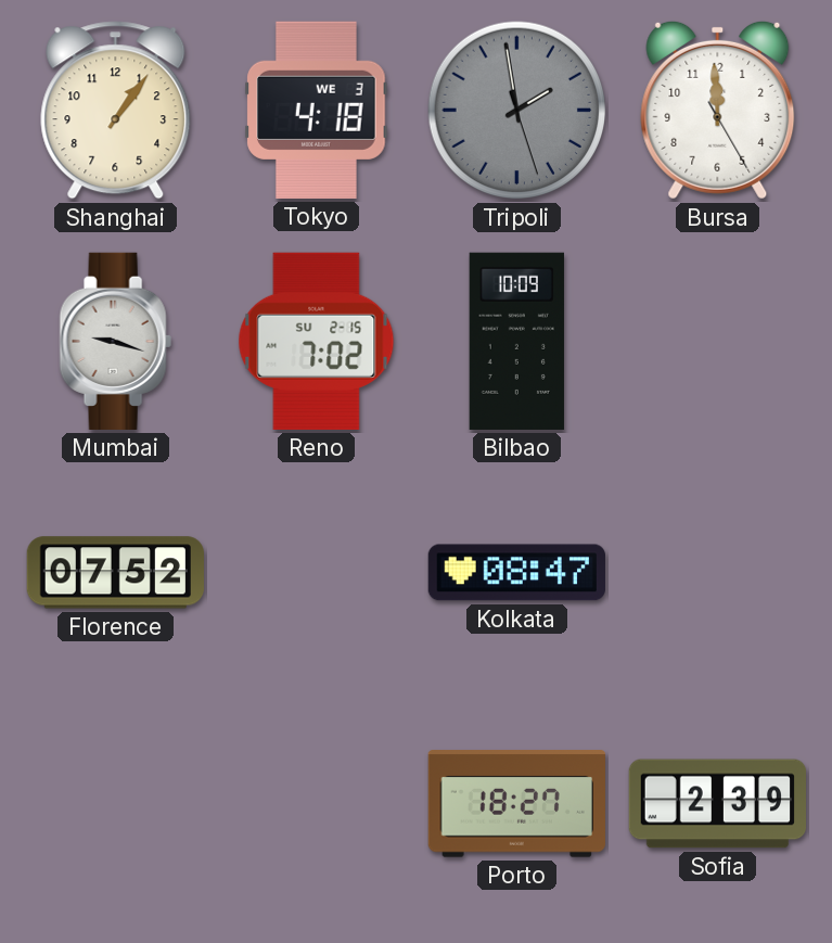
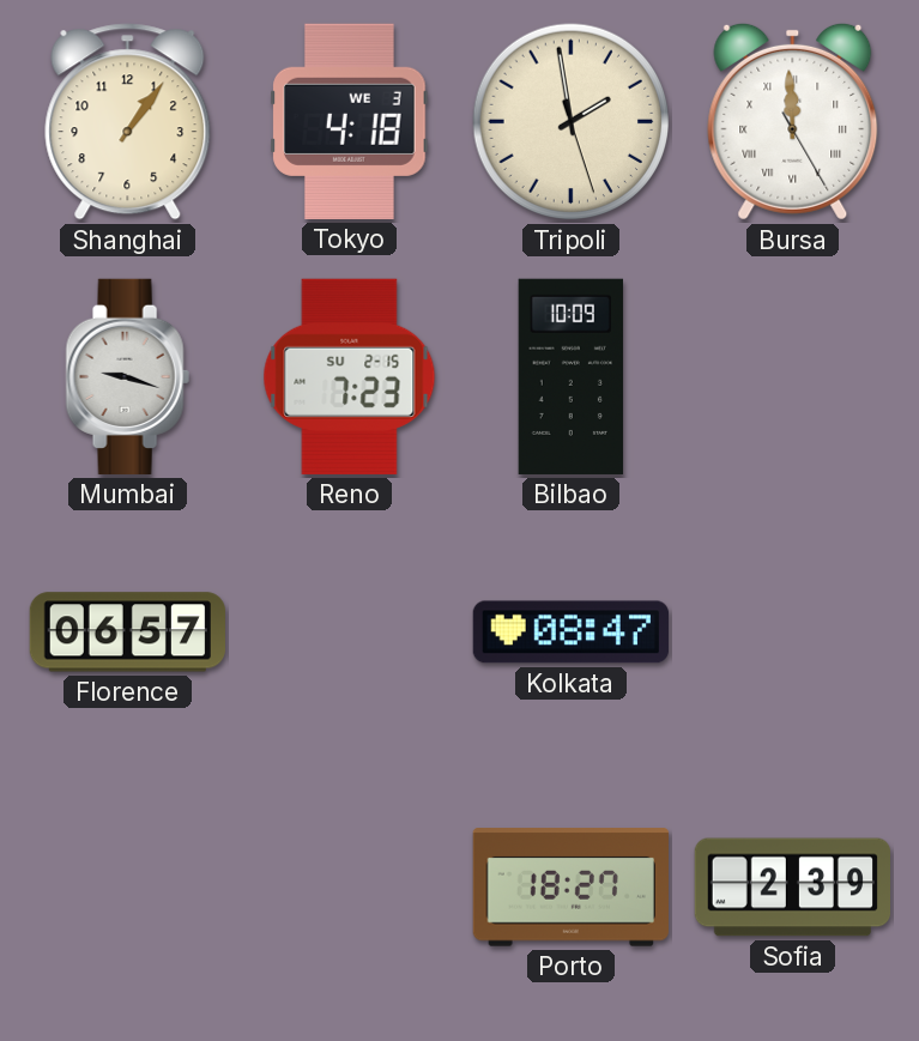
Tripoli dial: grey -> cream
Bursa numerals: Arabic -> Roman
Reno: 7:02 -> 7:23
Florence: 07:52 -> 06:57
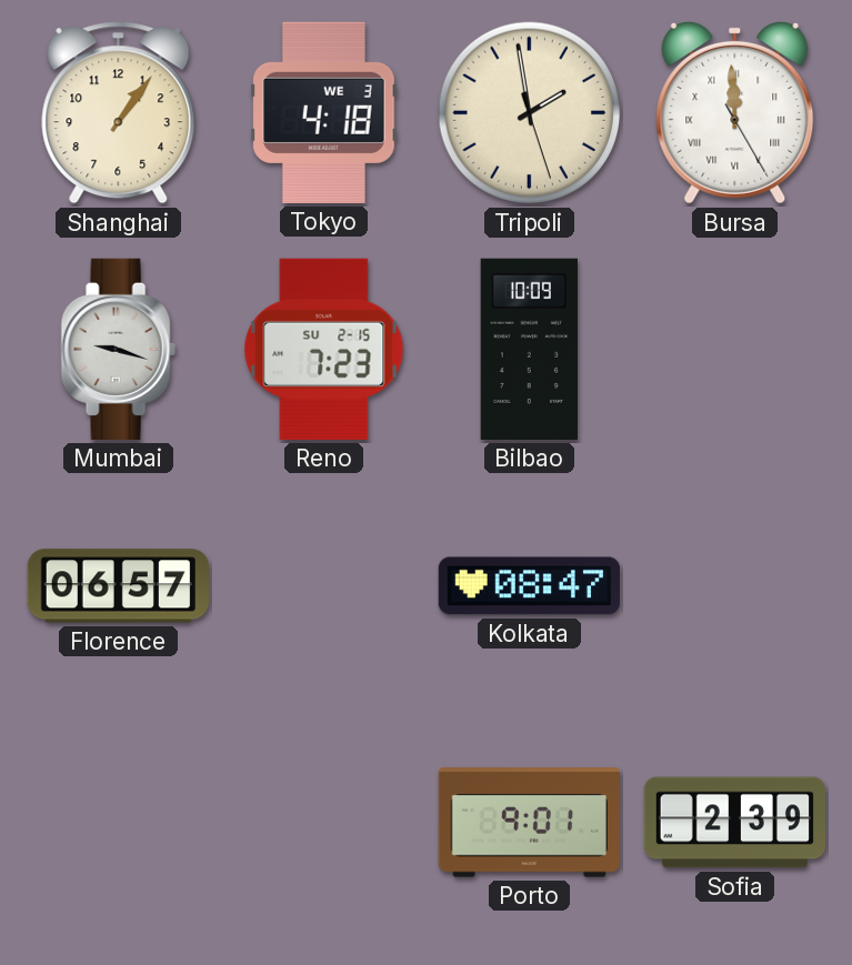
Porto: 18:27 -> 9:01
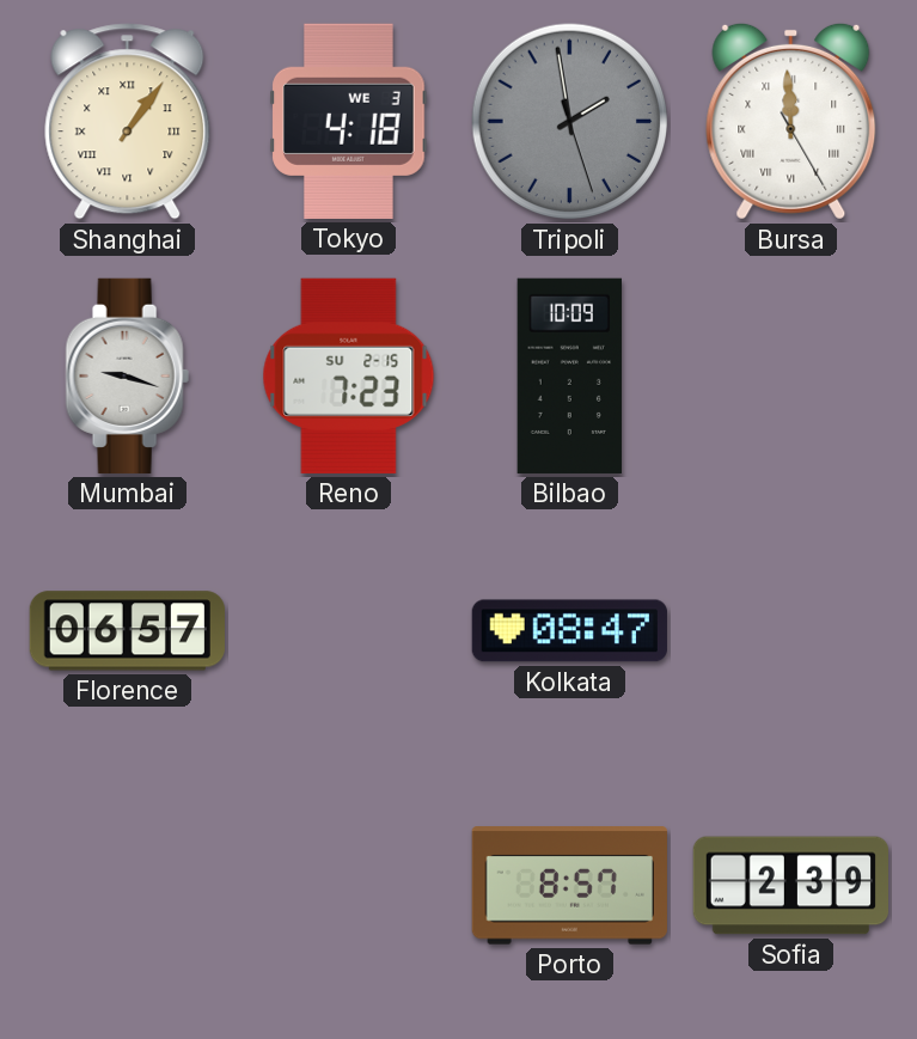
Shanghai numerals: Arabic -> Roman
Tripoli dial: cream -> grey
Porto: 9:01 -> 8:57
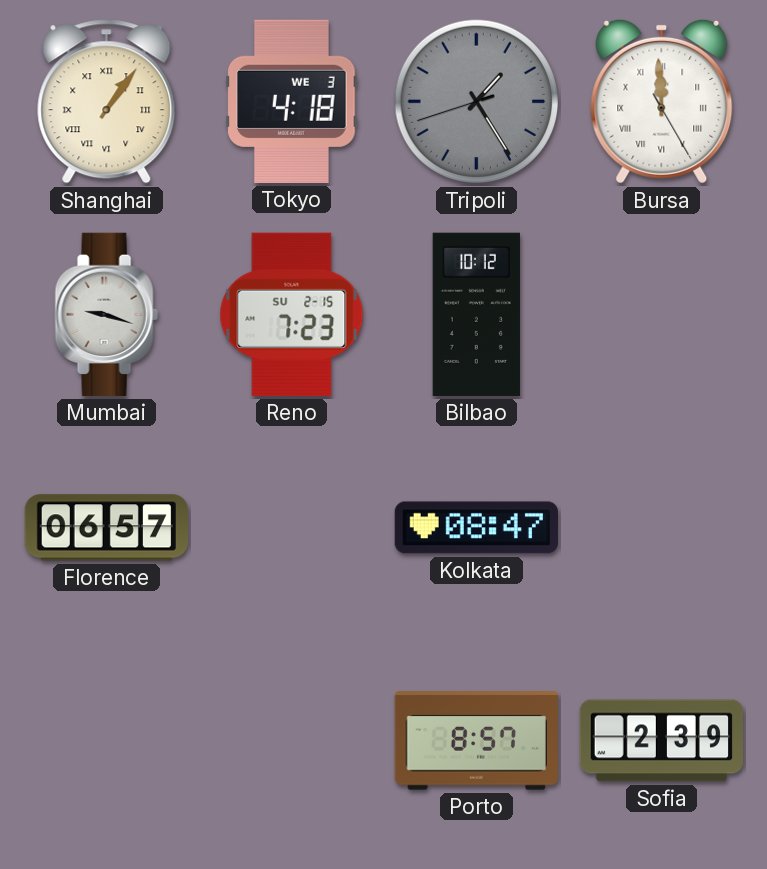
Tripoli: 1:58 -> 1:24
Bilbao: 10:09 -> 10:12
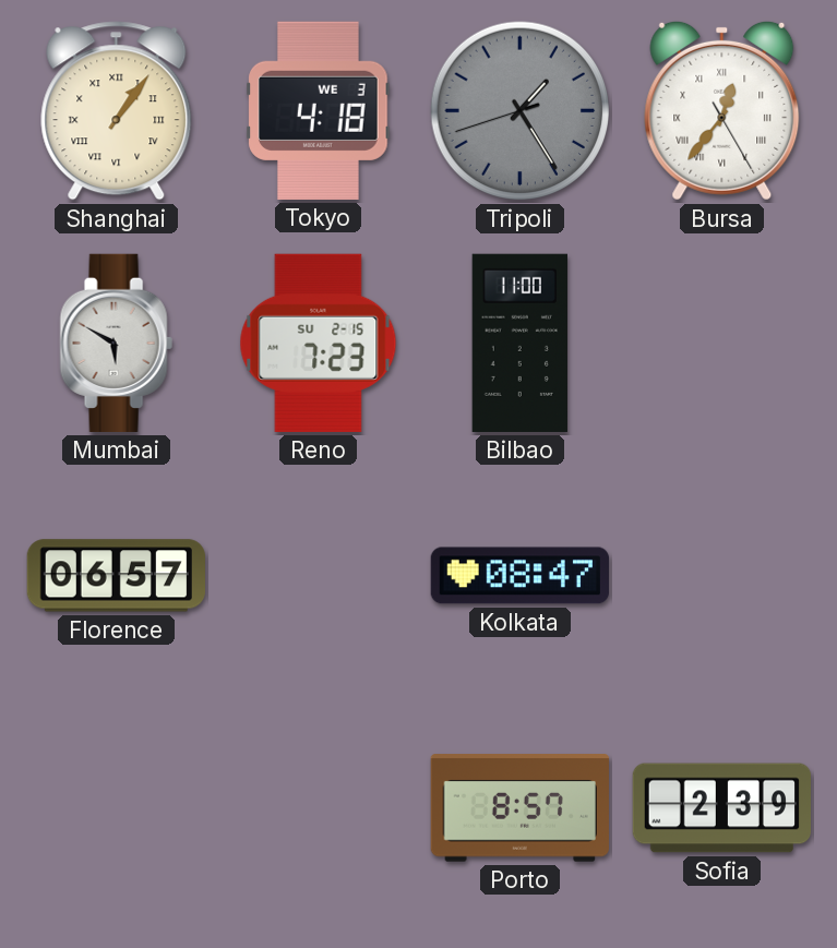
Bursa: 11:59 -> 12:36
Mumbai: 9:18 -> 5:50
Bilbao: 10:12 -> 11:00
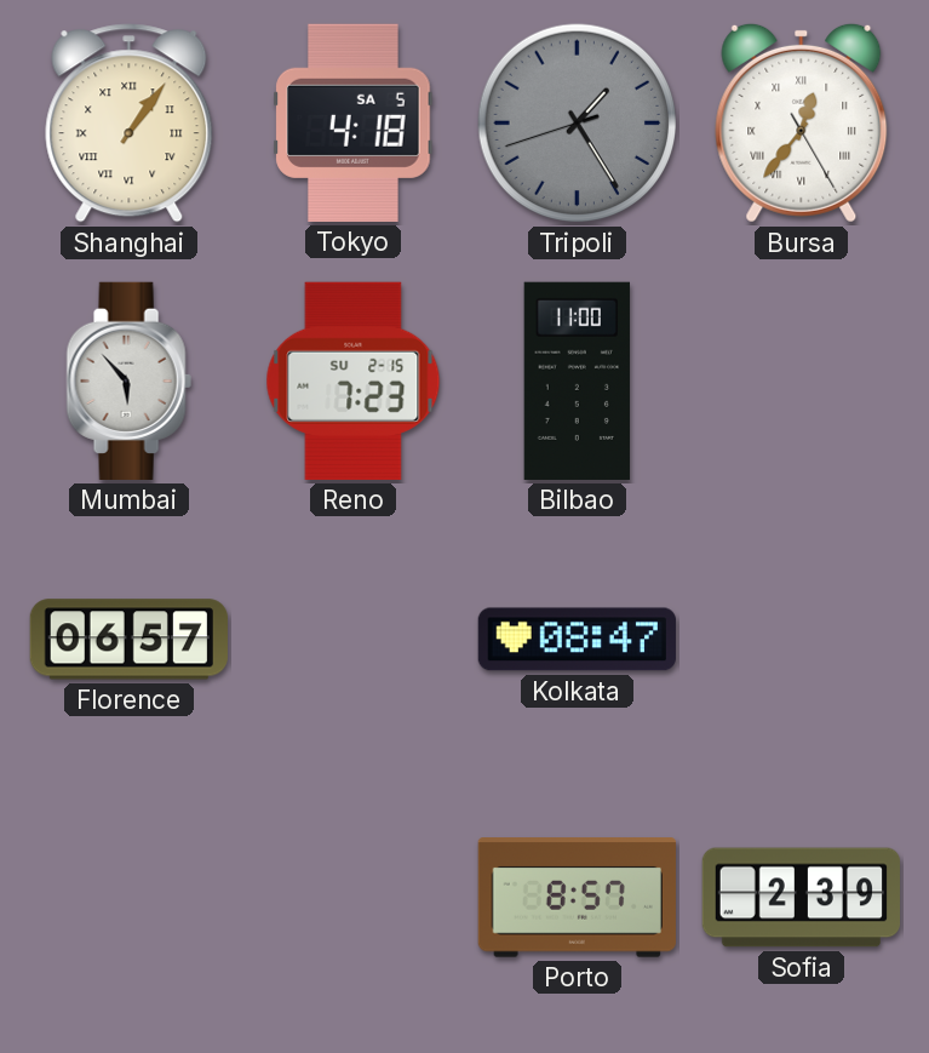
Tokyo date: WE 3 -> SA 5
Mumbai: 5:50 -> 5:53
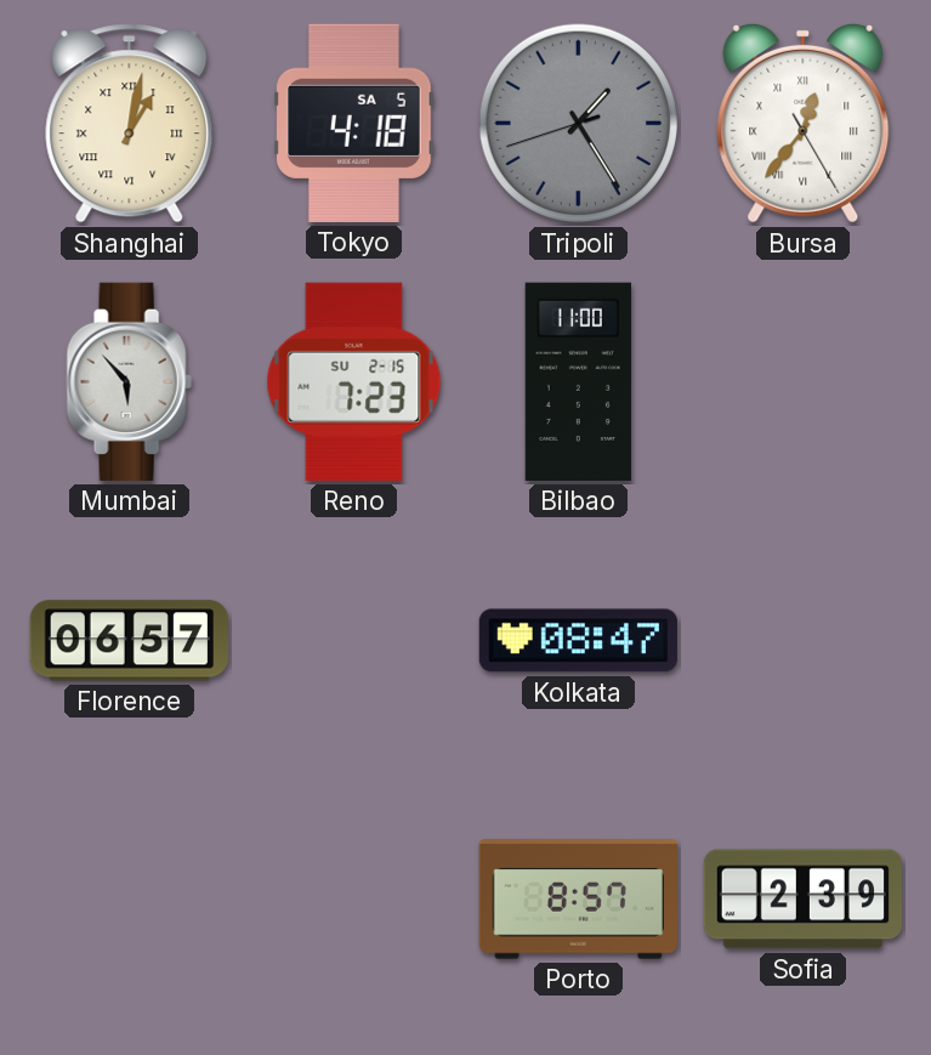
Shanghai: 1:06 -> 1:02
